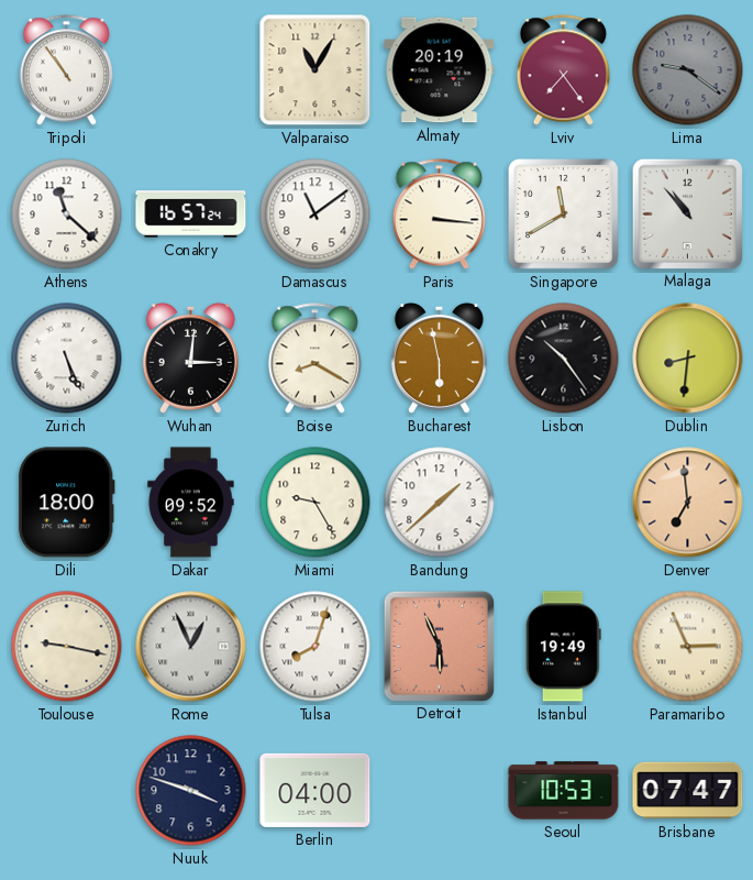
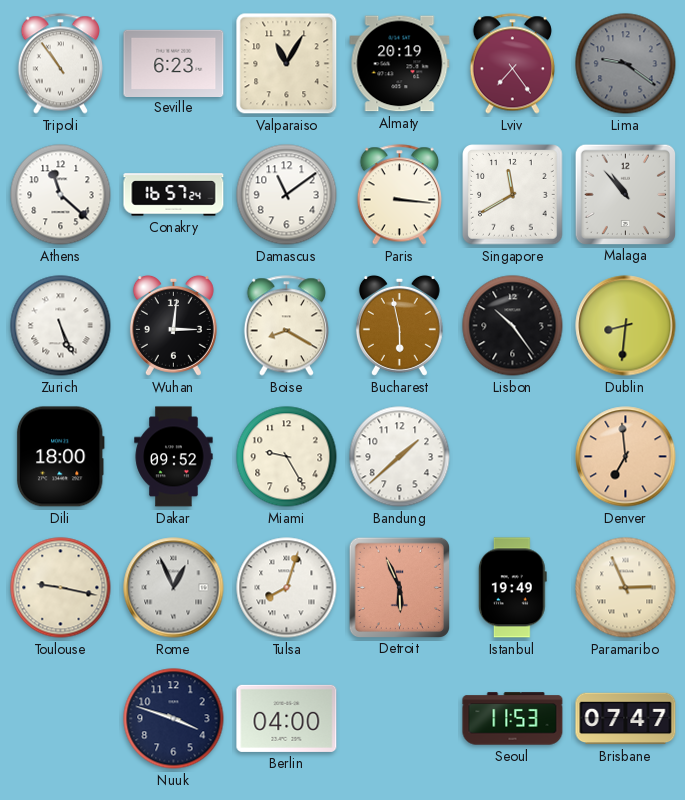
Seville: none -> 6:23
Seoul: 10:53 -> 11:53
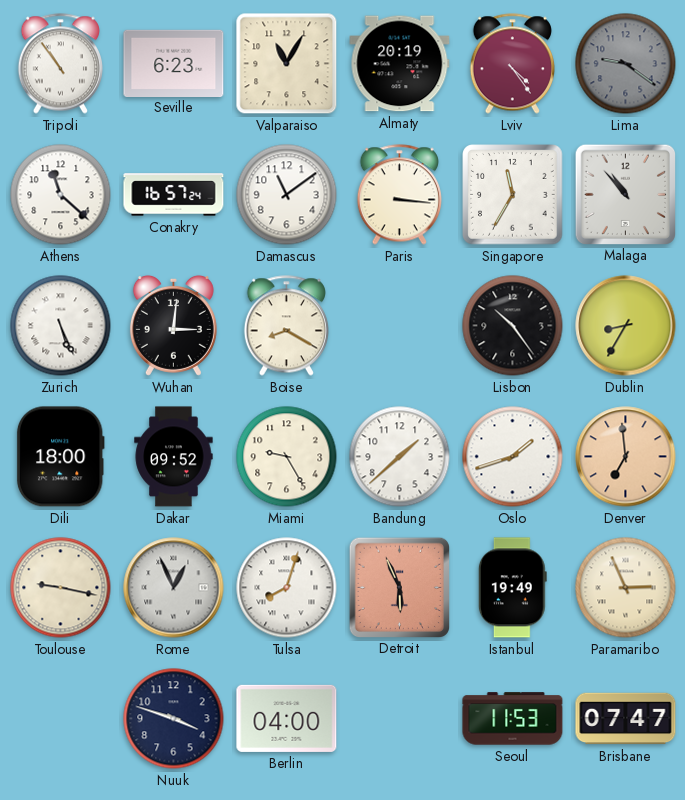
Lviv: 7:24 -> 4:24
Singapore: 11:40 -> 11:35
Bucharest: 5:58 -> none
Dublin: 8:31 -> 8:35
Oslo: none -> 1:42
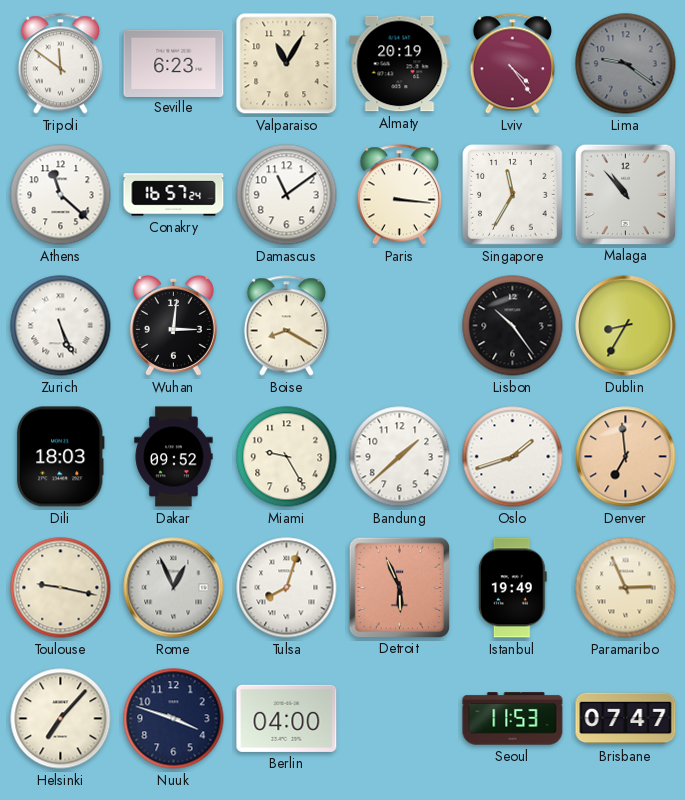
Tripoli: 10:54 -> 11:51
Dili: 18:00 -> 18:03
Helsinki: none -> 7:07
